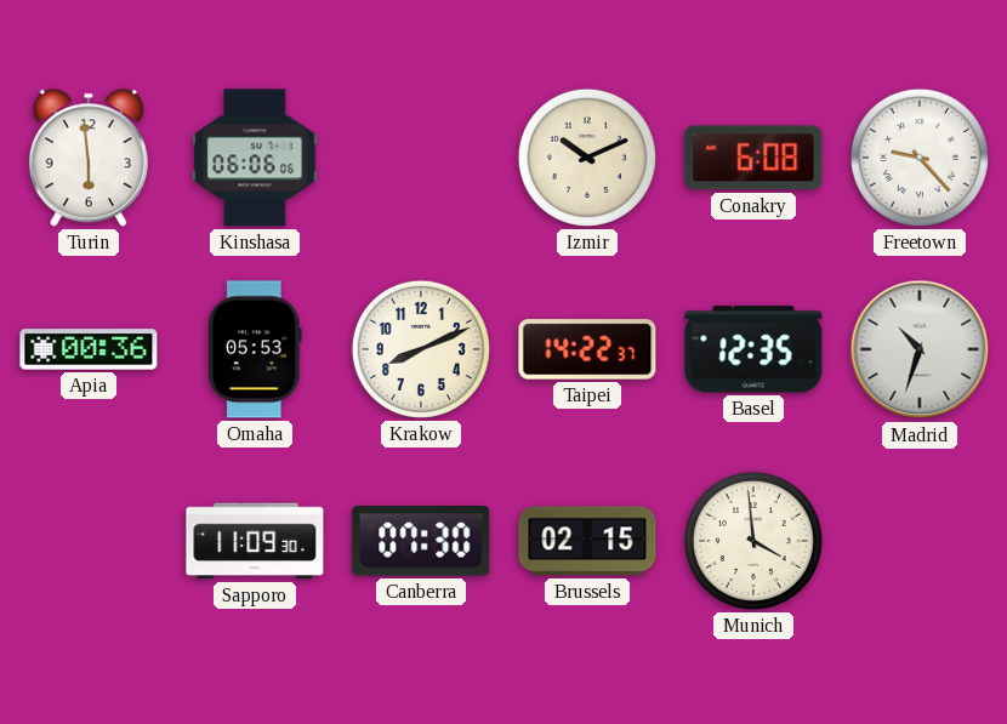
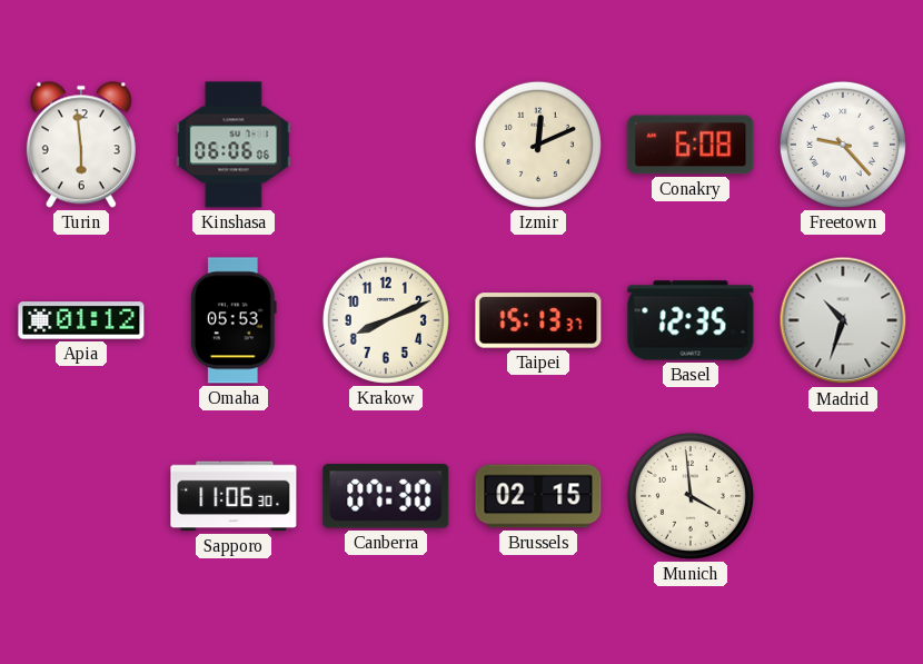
Izmir: 10:11 -> 12:11
Apia: 00:36 -> 01:12
Taipei: 14:22 -> 15:13
Sapporo: 11:09 -> 11:06
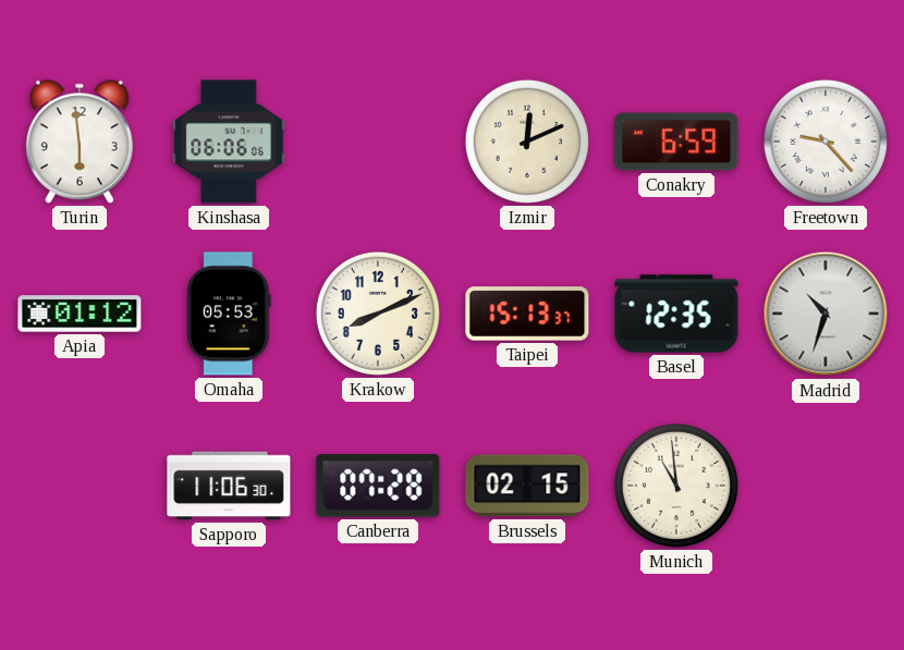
Conakry: 6:08 -> 6:59
Canberra: 07:30 -> 07:28
Munich: 3:59 -> 10:59
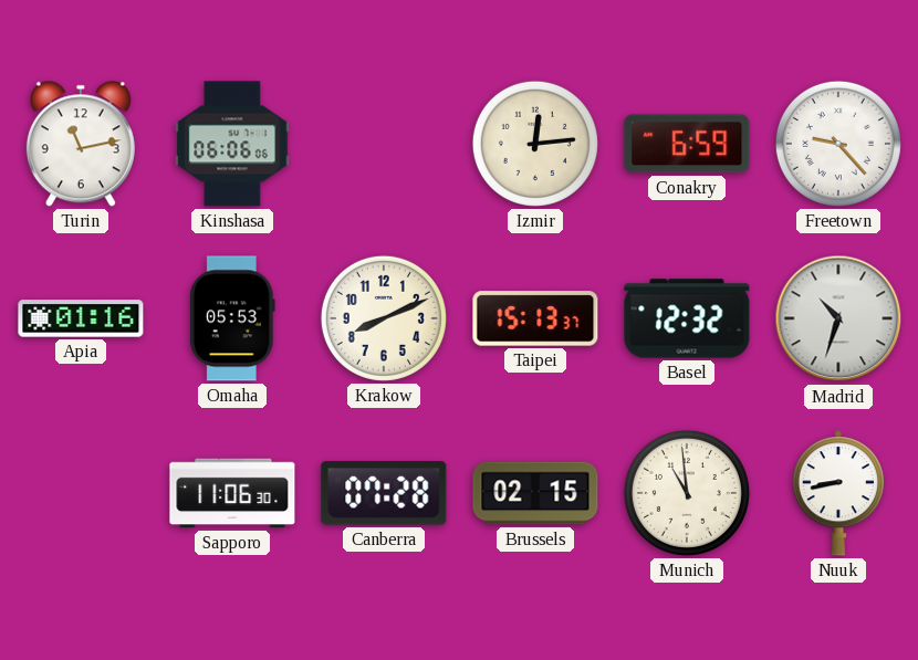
Turin: 5:59 -> 11:13
Izmir: 12:11 -> 12:14
Apia: 01:12 -> 01:16
Basel: 12:35 -> 12:32
Nuuk: none -> 8:43
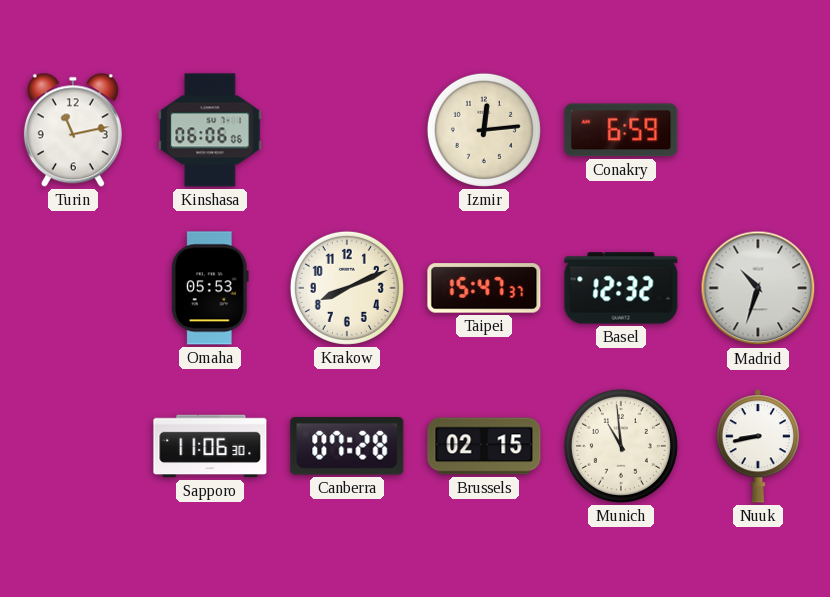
Freetown: 9:23 -> none
Apia: 01:16 -> none
Taipei: 15:13 -> 15:47
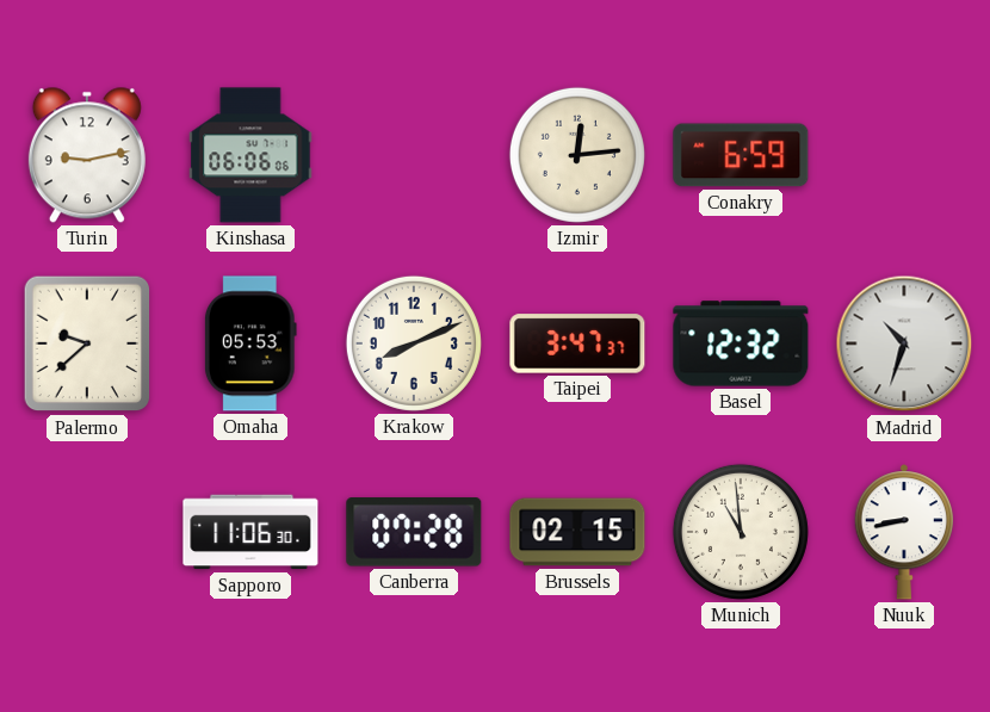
Turin: 11:13 -> 9:13
Palermo: none -> 9:38
Taipei: 15:47 -> 3:47
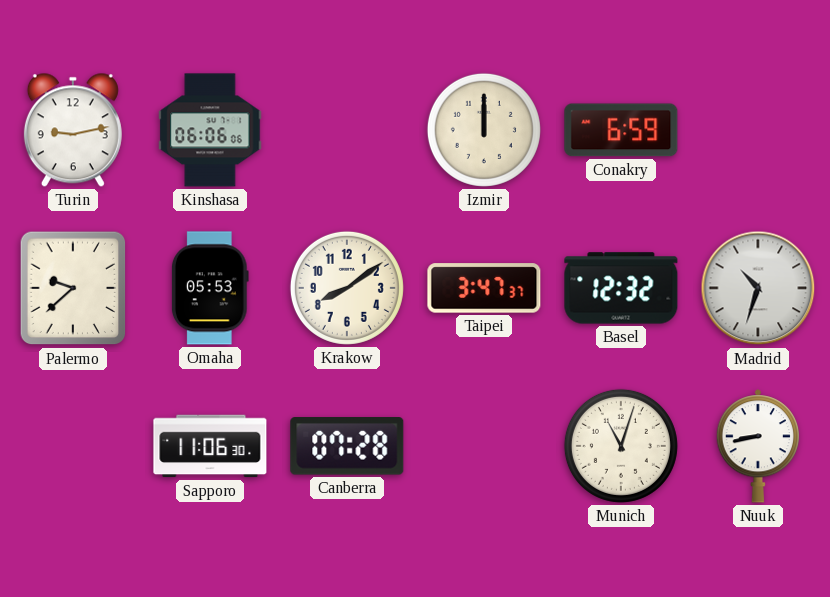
Izmir: 12:14 -> 12:00
Krakow: 8:11 -> 8:09
Brussels: 02:15 -> none
Munich: 10:59 -> 11:03
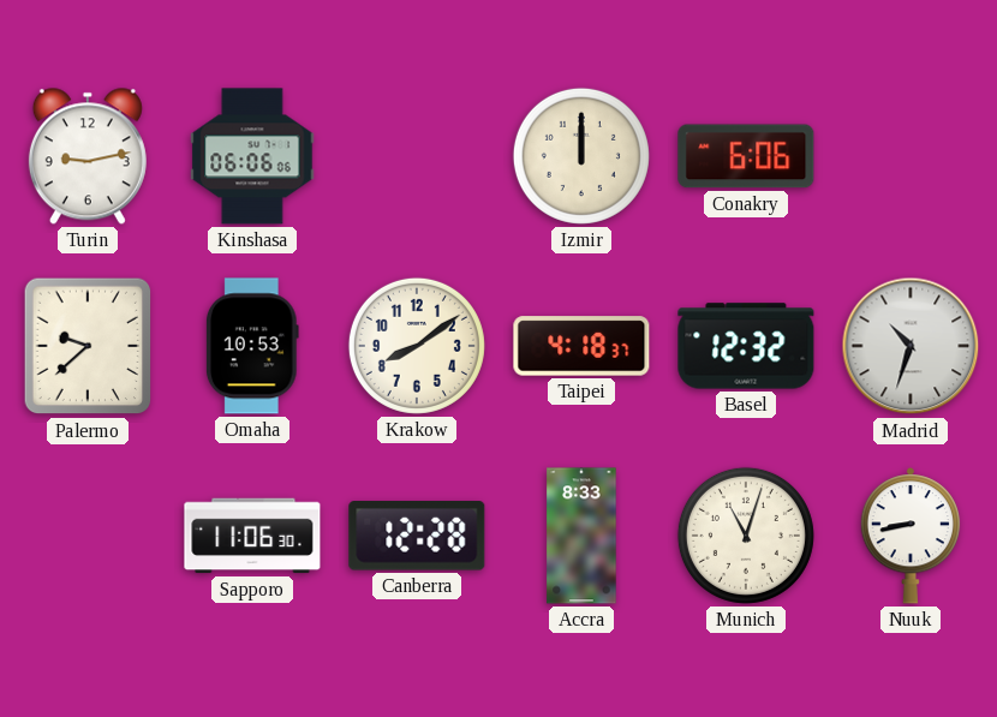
Conakry: 6:59 -> 6:06
Omaha: 05:53 -> 10:53
Taipei: 3:47 -> 4:18
Canberra: 07:28 -> 12:28
Accra: none -> 8:33
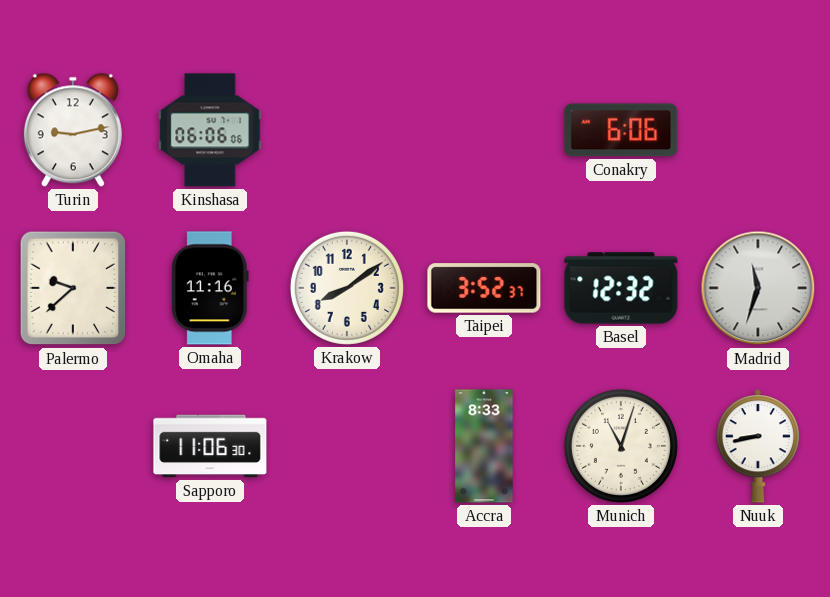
Izmir: 12:00 -> none
Omaha: 10:53 -> 11:16
Taipei: 4:18 -> 3:52
Madrid: 10:33 -> 11:33
Canberra: 12:28 -> none
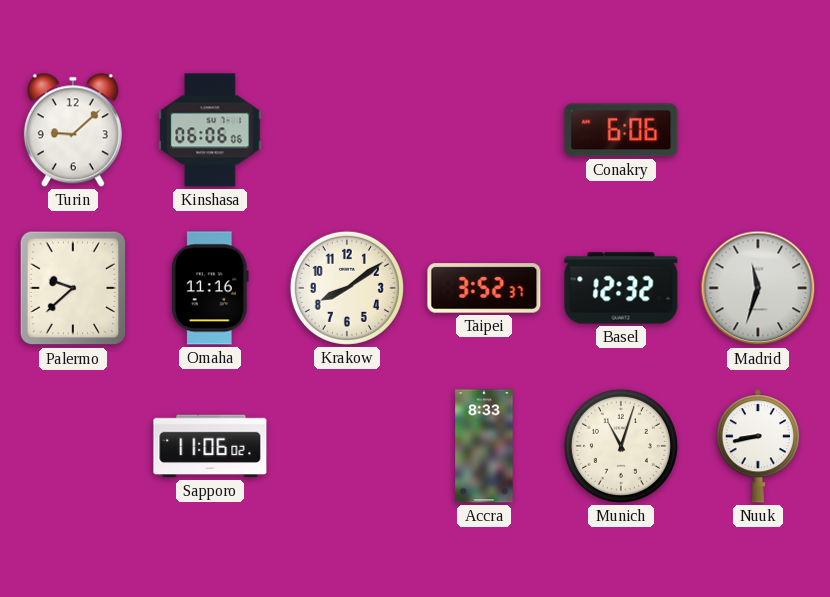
Turin: 9:13 -> 9:08
Sapporo: 11:06:30 -> 11:06:02
